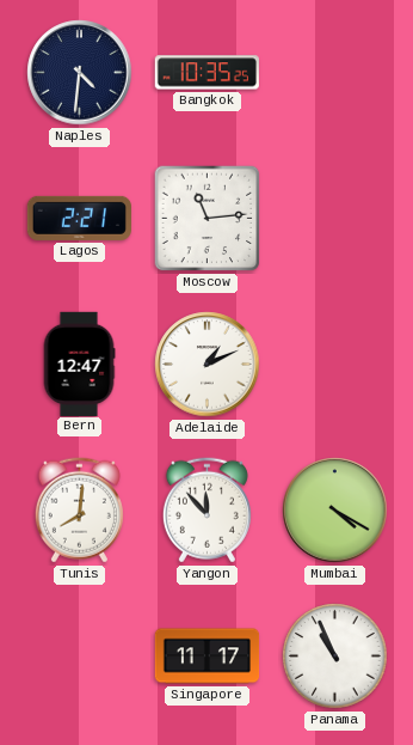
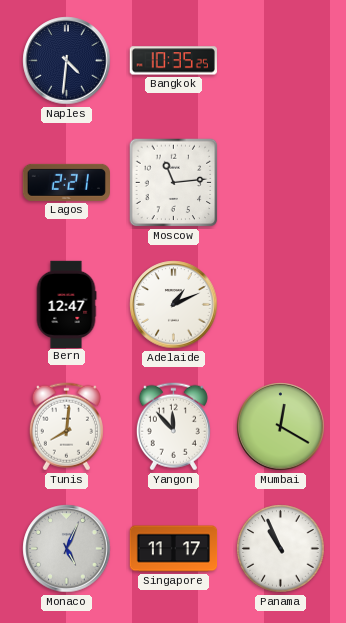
Mumbai: 4:20 -> 12:20
Monaco: none -> 5:04
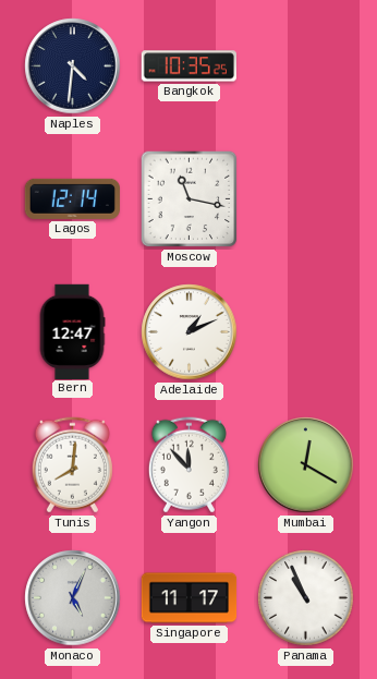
Lagos: 2:21 -> 12:14
Moscow: 11:14 -> 11:17
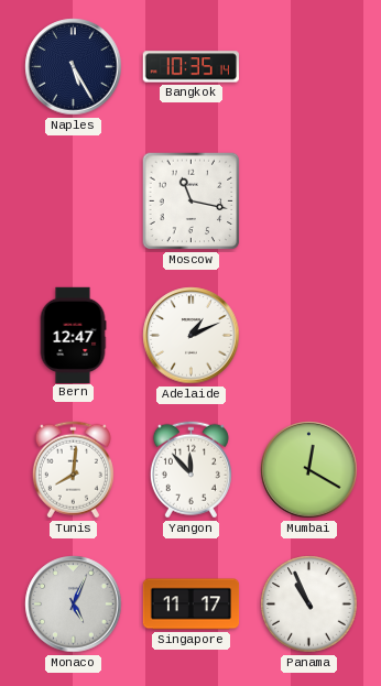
Naples: 4:31 -> 5:25
Bangkok: 10:35:25 -> 10:35:14
Lagos: 12:14 -> none
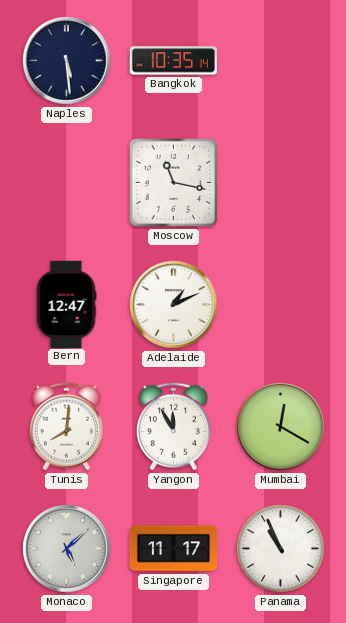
Naples: 5:25 -> 5:29
Yangon: 11:53 -> 11:55
Monaco: 5:04 -> 5:08
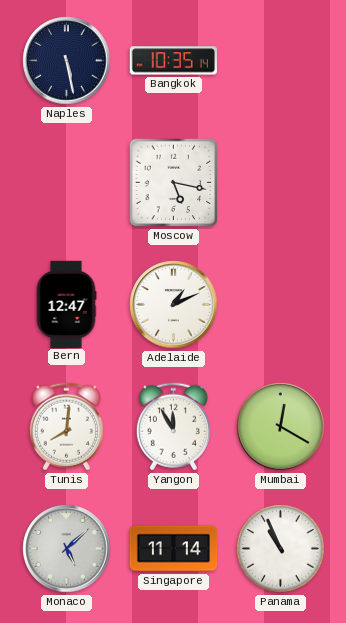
Naples: 5:29 -> 5:28
Moscow: 11:17 -> 5:17
Singapore: 11:17 -> 11:14
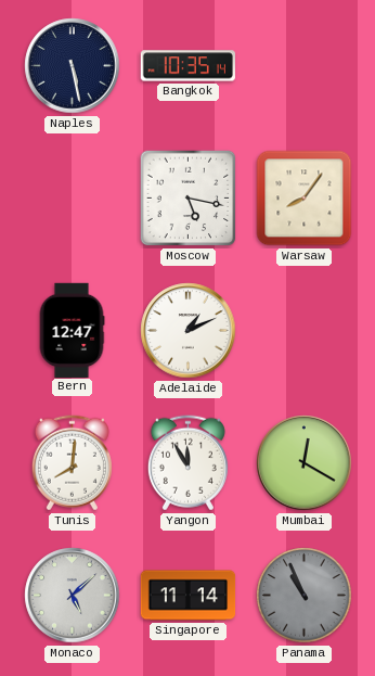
Warsaw: none -> 8:06
Panama dial: white -> grey
